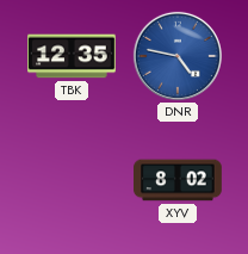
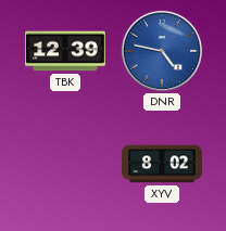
TBK: 12:35 -> 12:39
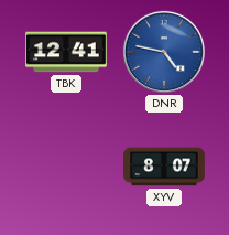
TBK: 12:39 -> 12:41
XYV: 8:02 -> 8:07
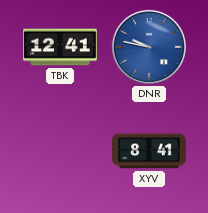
DNR: 4:47 -> 9:47
XYV: 8:07 -> 8:41
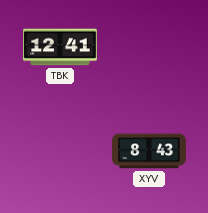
DNR: 9:47 -> none
XYV: 8:41 -> 8:43
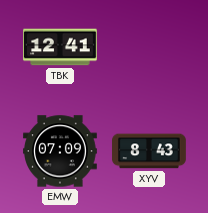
EMW: none -> 07:09
